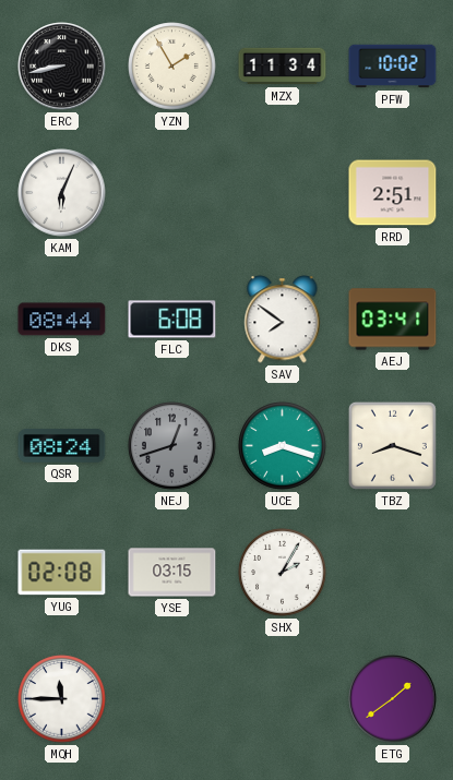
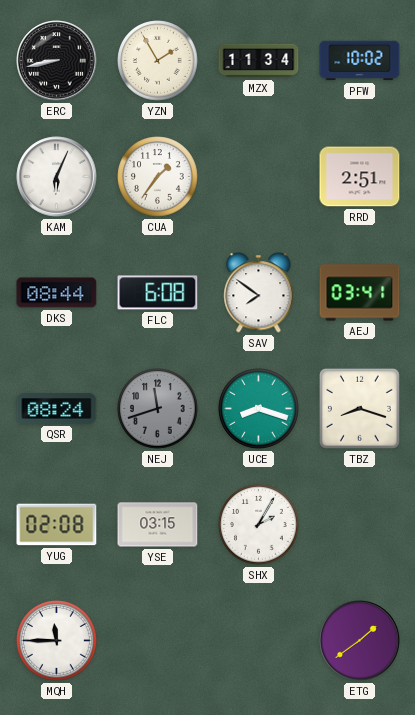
CUA: none -> 1:36
NEJ: 12:42 -> 11:42
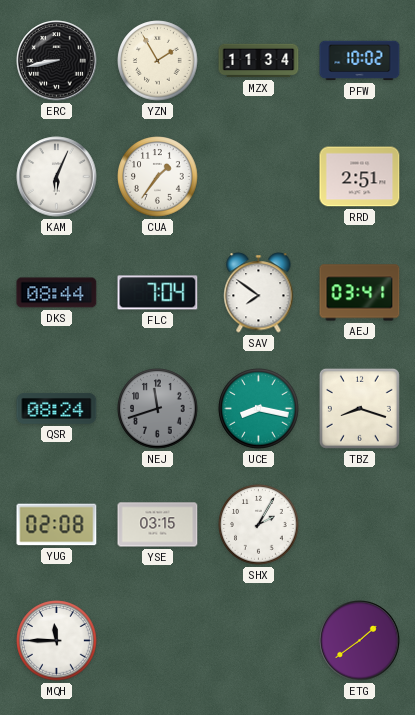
FLC: 6:08 -> 7:04
UCE: 8:18 -> 8:17
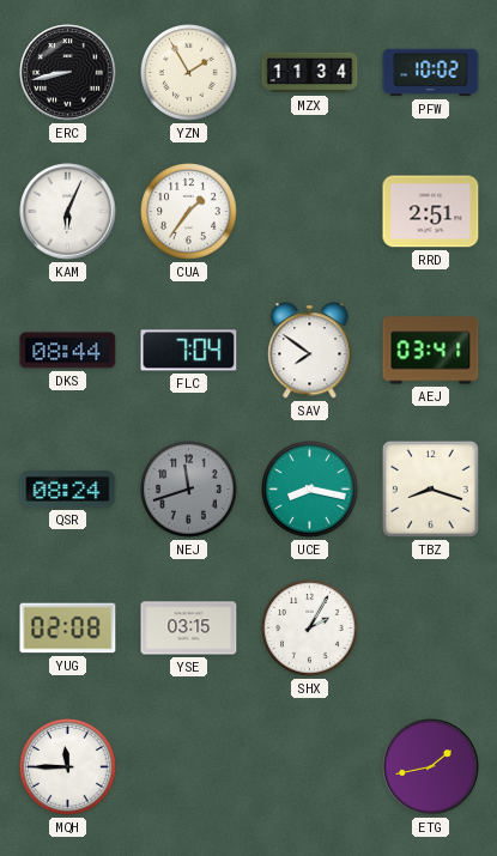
ETG: 1:39 -> 1:43
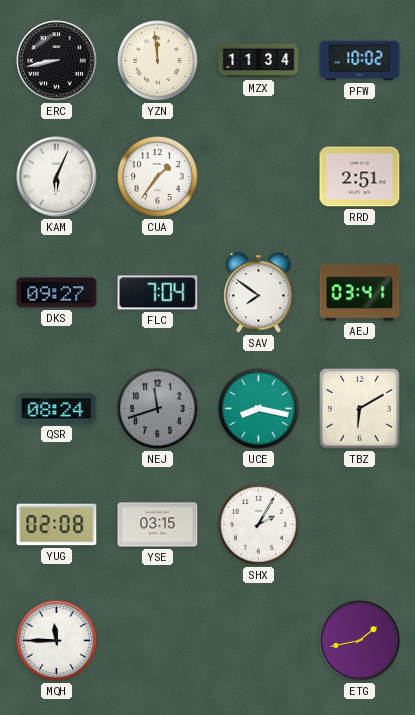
YZN: 1:55 -> 11:59
DKS: 08:44 -> 09:27
TBZ: 8:18 -> 6:10
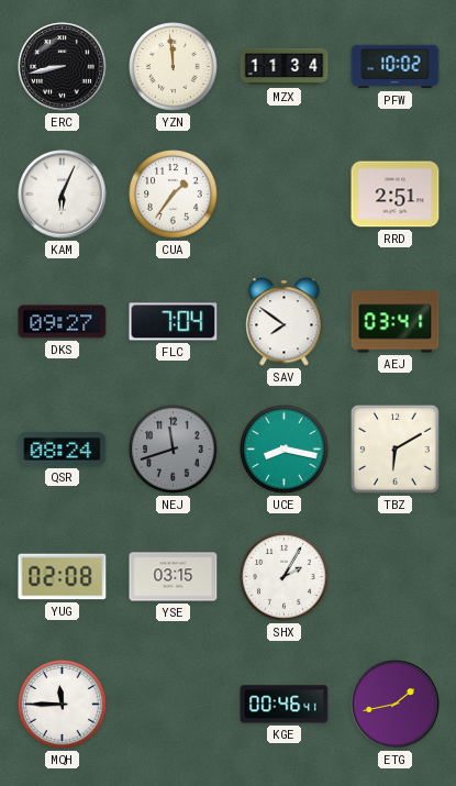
KGE: none -> 00:46
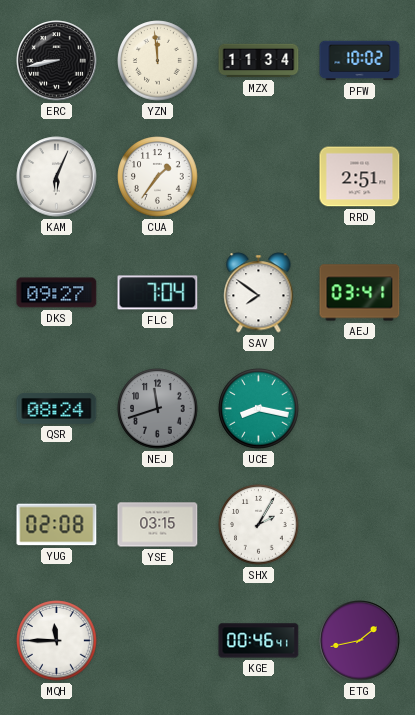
TBZ: 6:10 -> none
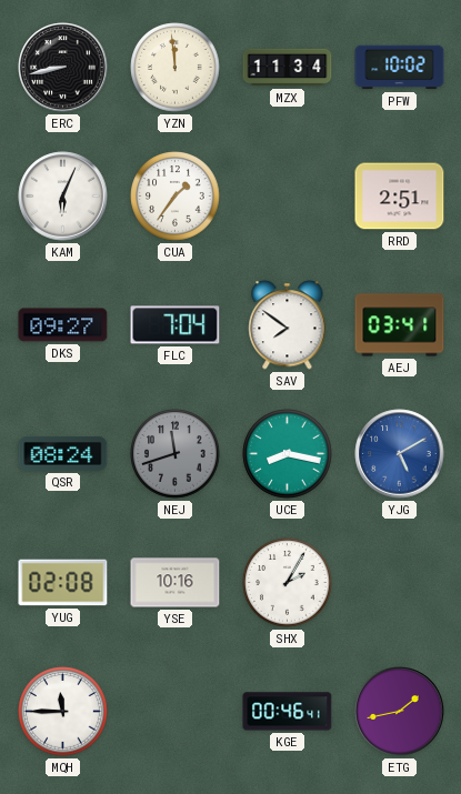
YJG: none -> 5:10
YSE: 03:15 -> 10:16
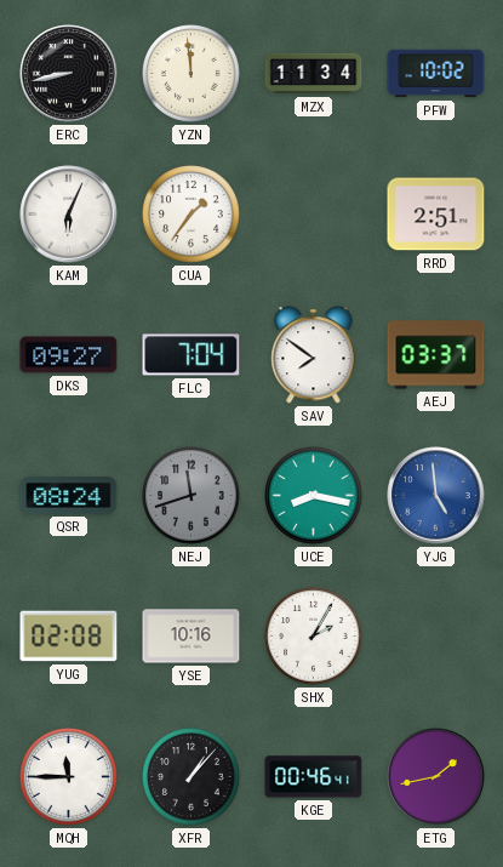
AEJ: 03:41 -> 03:37
YJG: 5:10 -> 4:59
XFR: none -> 1:07
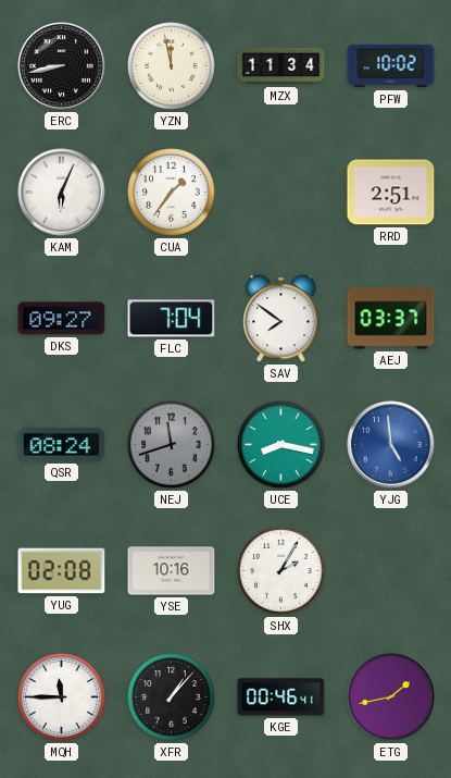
YZN: 11:59 -> 11:58
